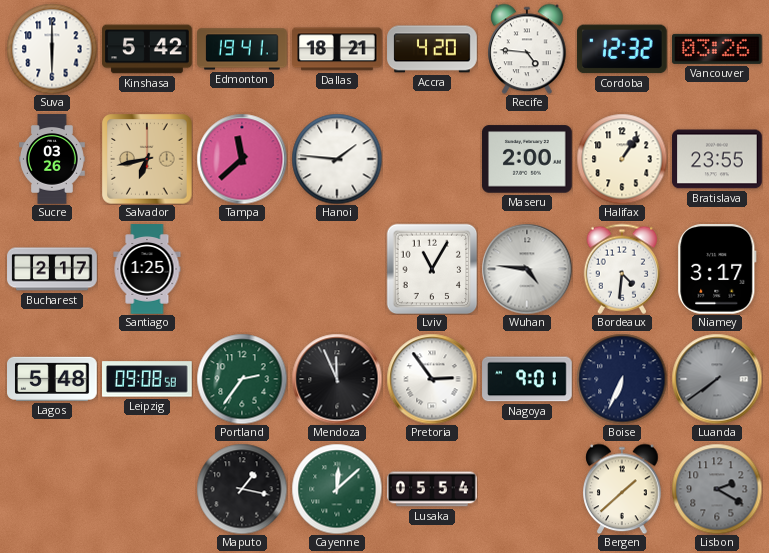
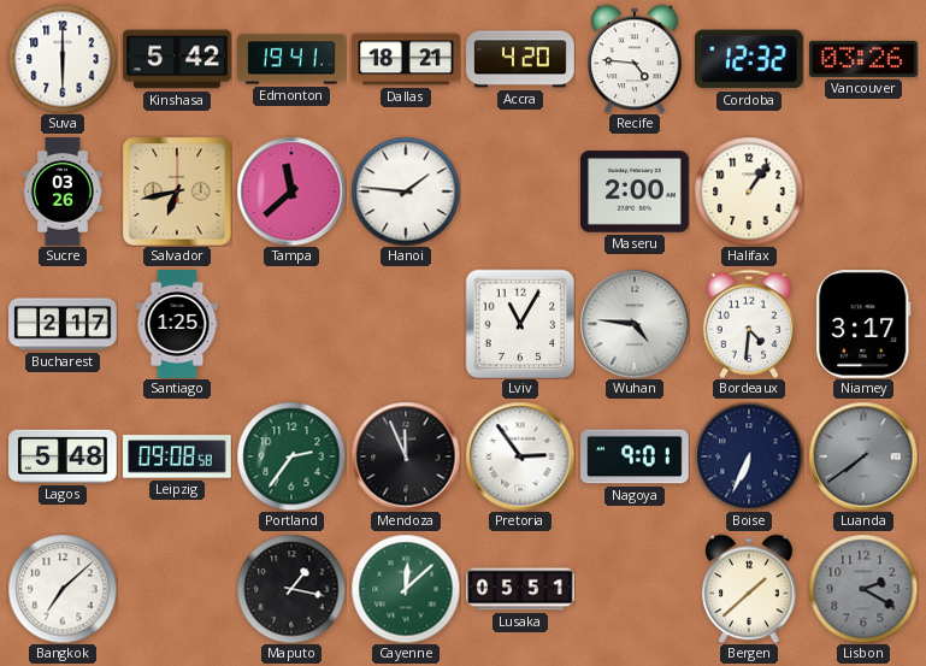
Bratislava: 23:55 -> none
Bangkok: none -> 7:08
Lusaka: 05:54 -> 05:51
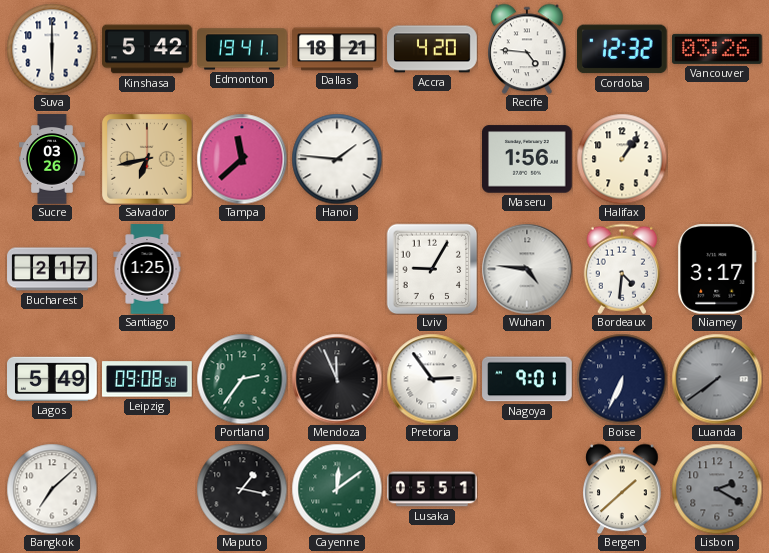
Maseru: 2:00 -> 1:56
Lviv: 11:05 -> 9:05
Lagos: 5:48 -> 5:49
Cayenne: 12:08 -> 12:09
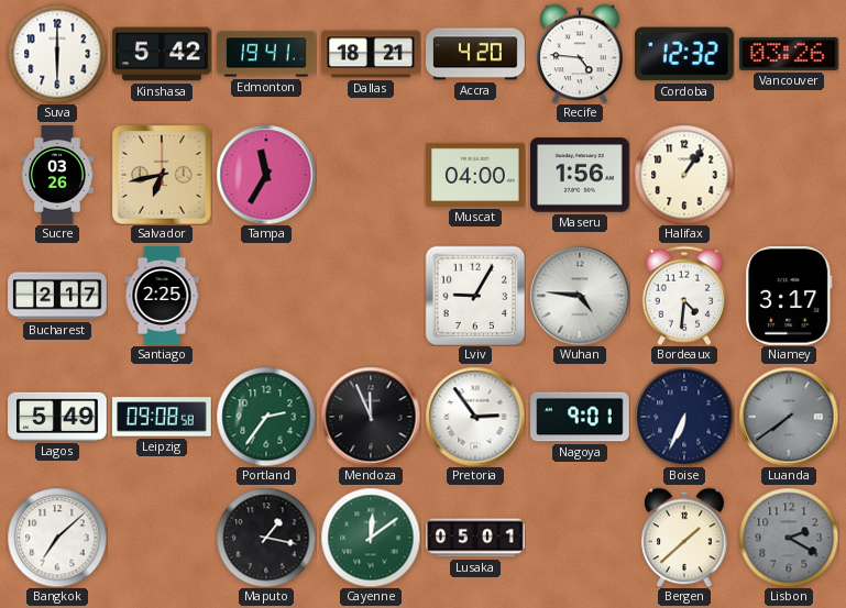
Tampa: 11:38 -> 11:35
Hanoi: 1:46 -> none
Muscat: none -> 04:00
Santiago: 1:25 -> 2:25
Lusaka: 05:51 -> 05:01
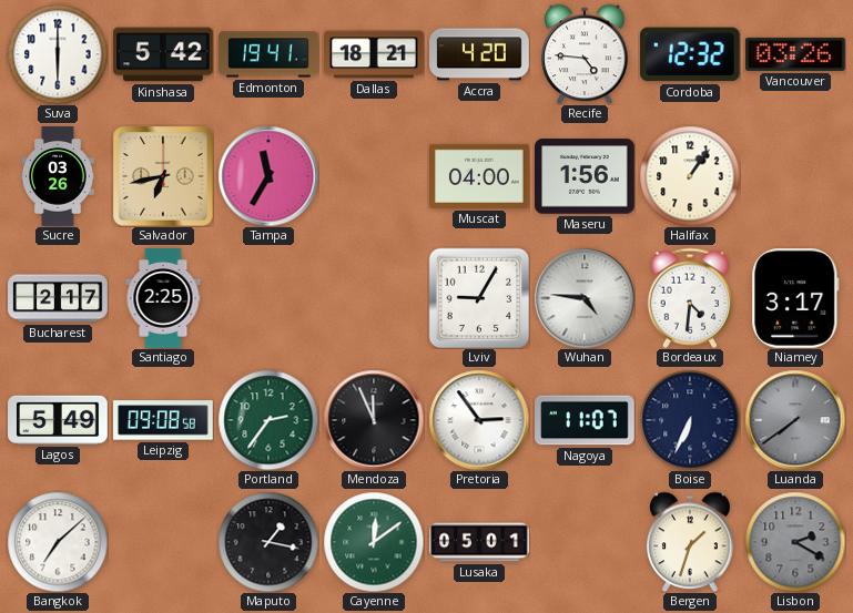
Nagoya: 9:01 -> 11:07
Bergen: 1:38 -> 1:33
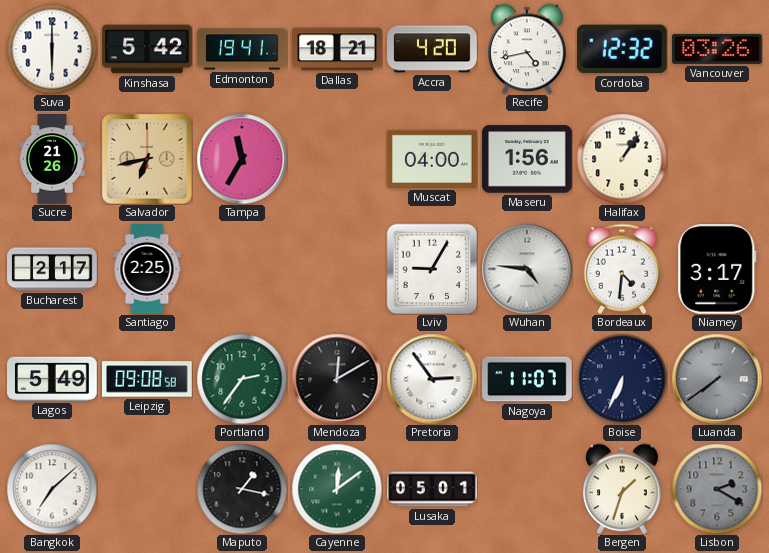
Recife: 4:46 -> 4:43
Sucre: 03:26 -> 21:26
Mendoza: 11:56 -> 12:10
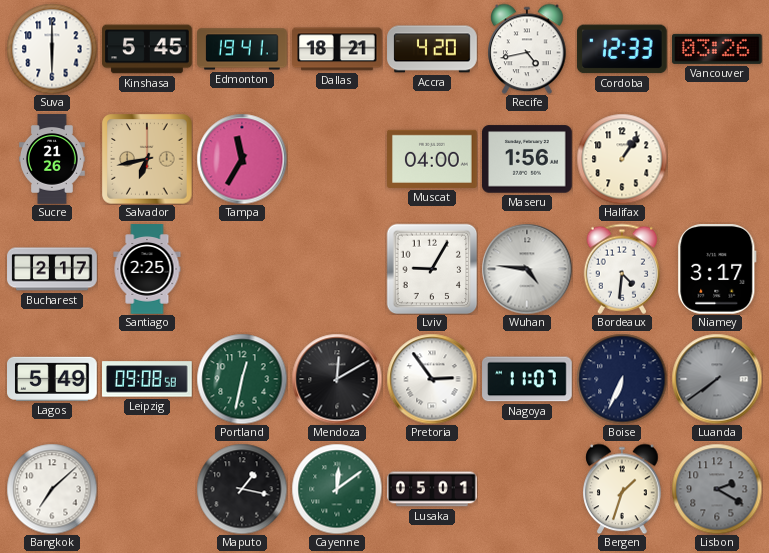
Kinshasa: 5:42 -> 5:45
Cordoba: 12:32 -> 12:33
Portland: 2:36 -> 12:32
